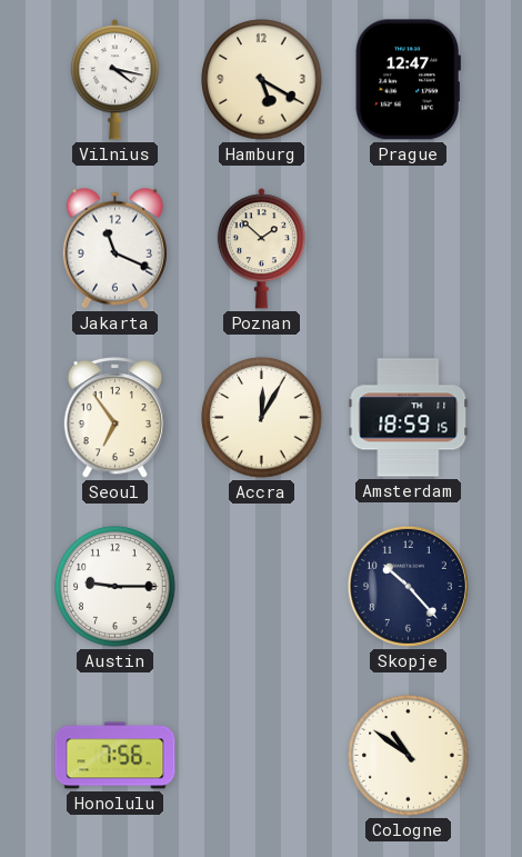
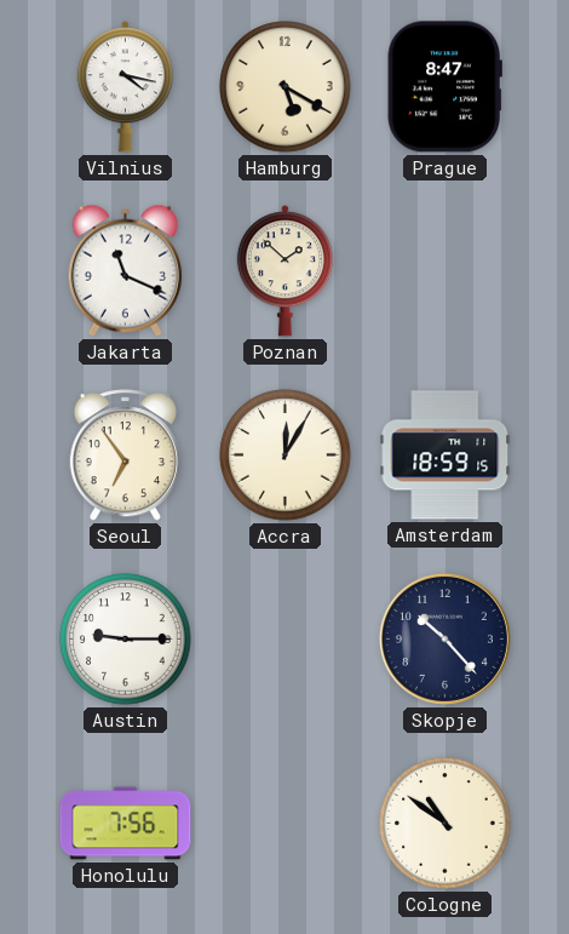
Prague: 12:47 -> 8:47
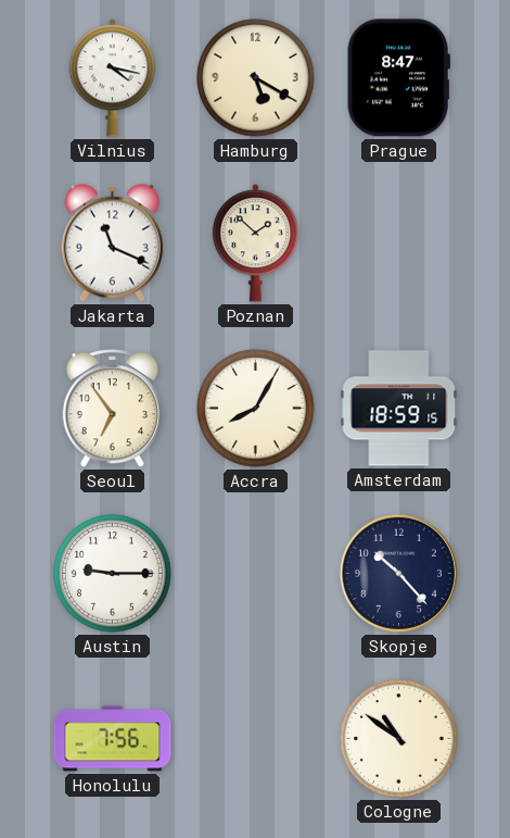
Accra: 12:05 -> 8:05
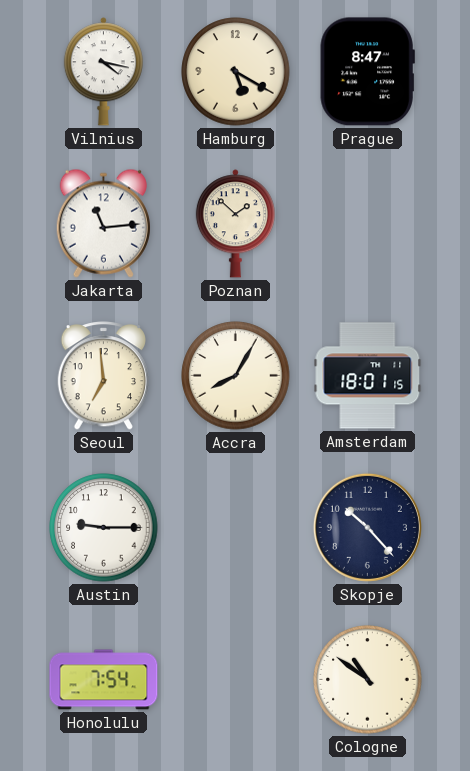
Jakarta: 11:19 -> 11:14
Seoul: 6:54 -> 6:59
Amsterdam: 18:59 -> 18:01
Honolulu: 7:56 -> 7:54
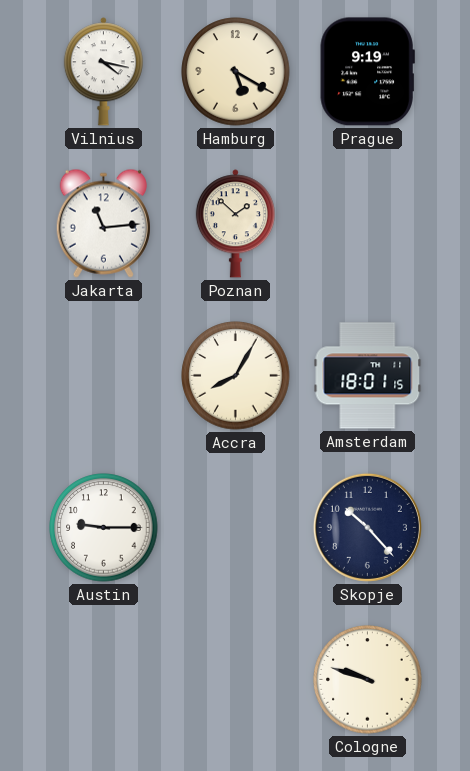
Prague: 8:47 -> 9:19
Seoul: 6:59 -> none
Honolulu: 7:54 -> none
Cologne: 10:51 -> 9:48
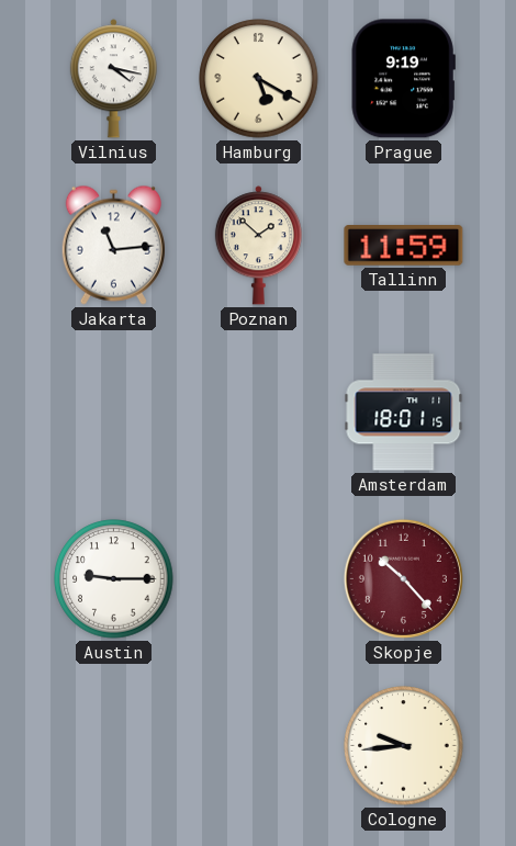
Tallinn: none -> 11:59
Accra: 8:05 -> none
Skopje dial: navy -> burgundy
Cologne: 9:48 -> 9:44
